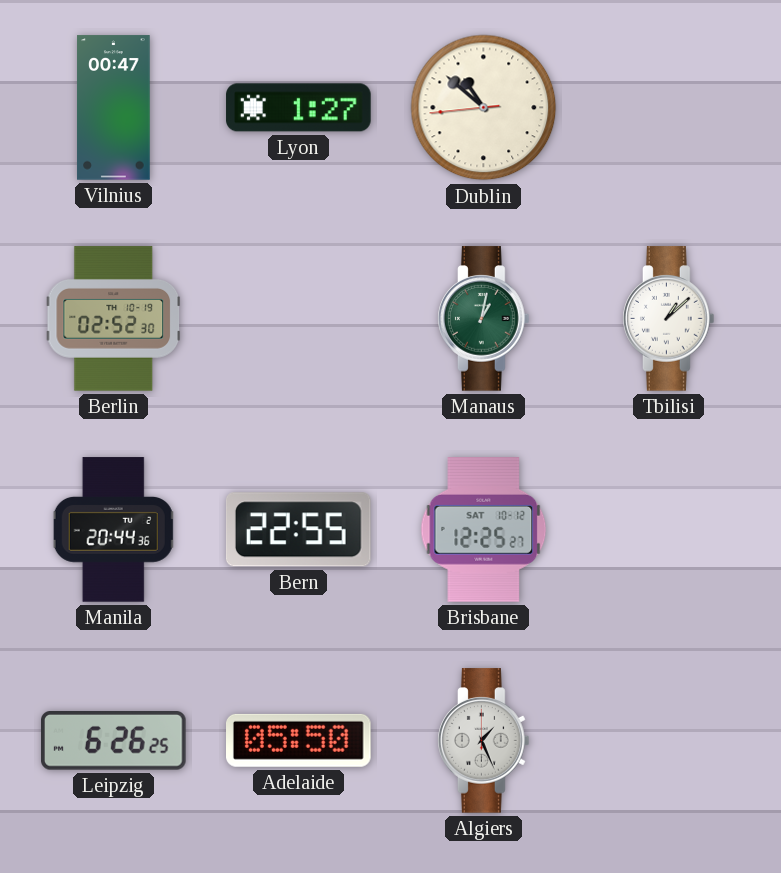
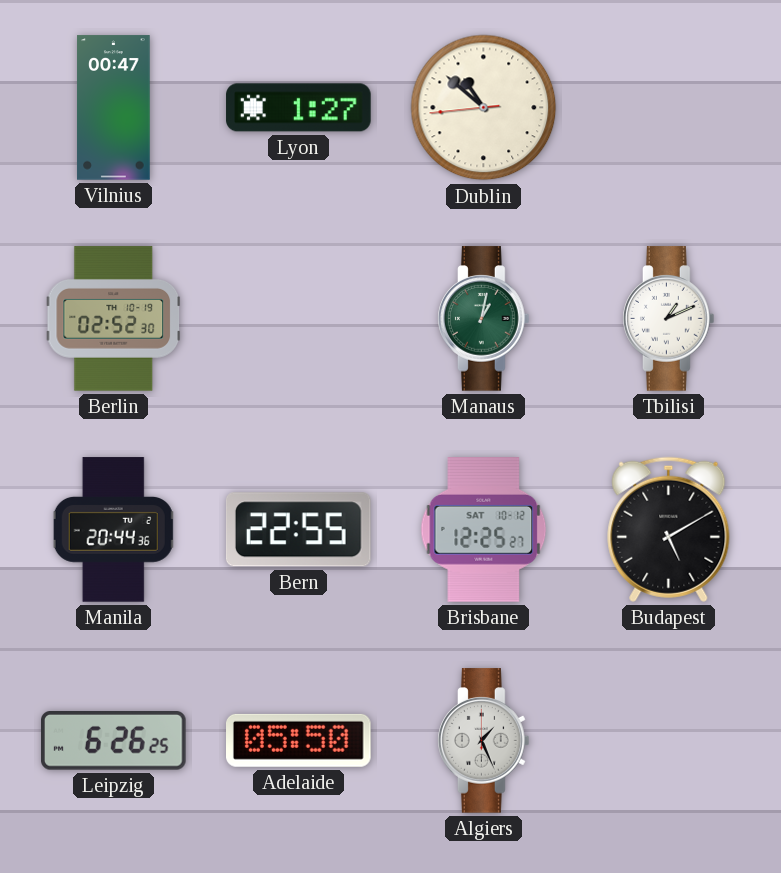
Tbilisi: 1:08 -> 1:11
Budapest: none -> 5:10
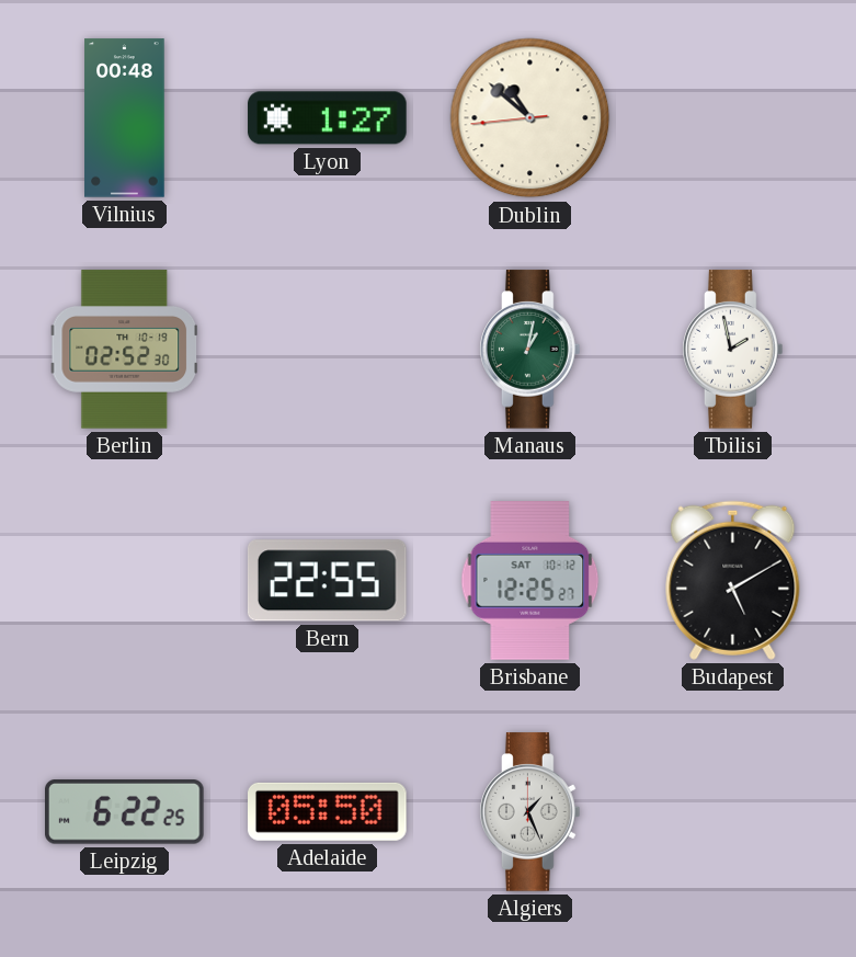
Vilnius: 00:47 -> 00:48
Tbilisi: 1:11 -> 1:58
Manila: 20:44 -> none
Leipzig: 6:26 -> 6:22
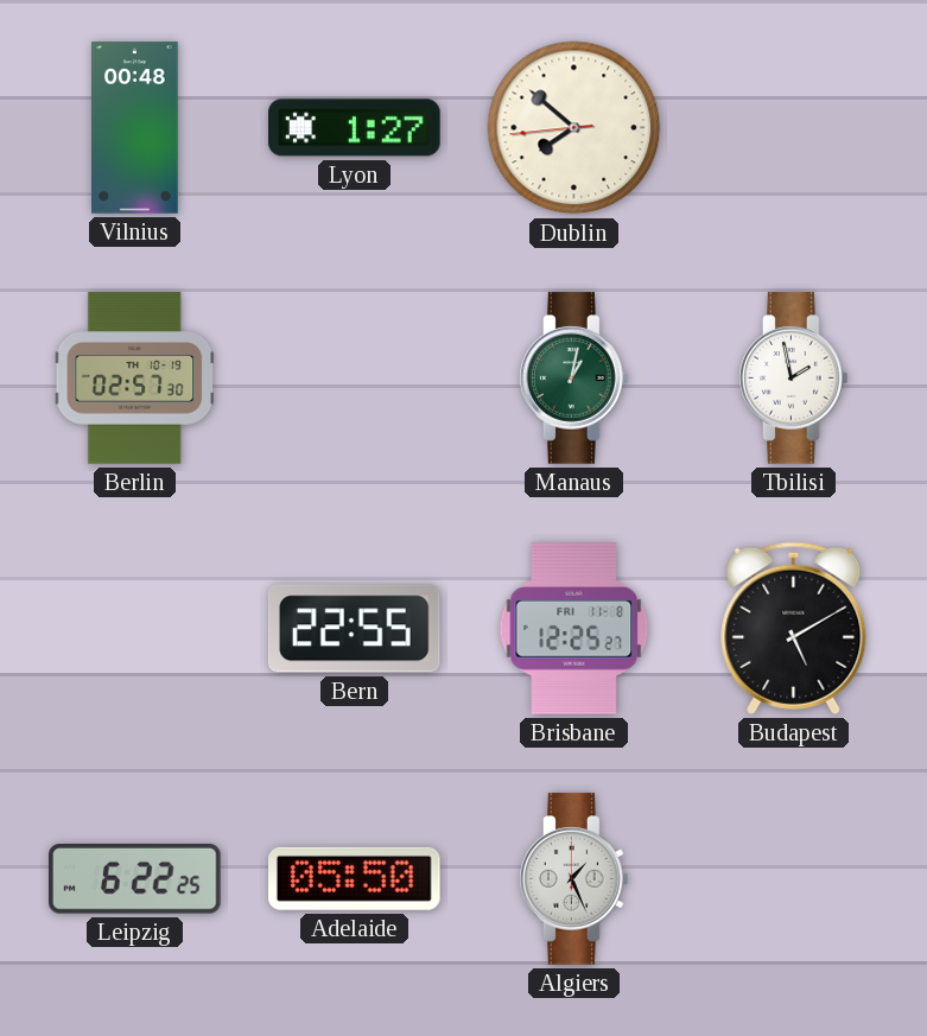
Dublin: 10:51 -> 7:51
Berlin: 02:52 -> 02:57
Brisbane date: SAT 10-12 -> FRI 11-8
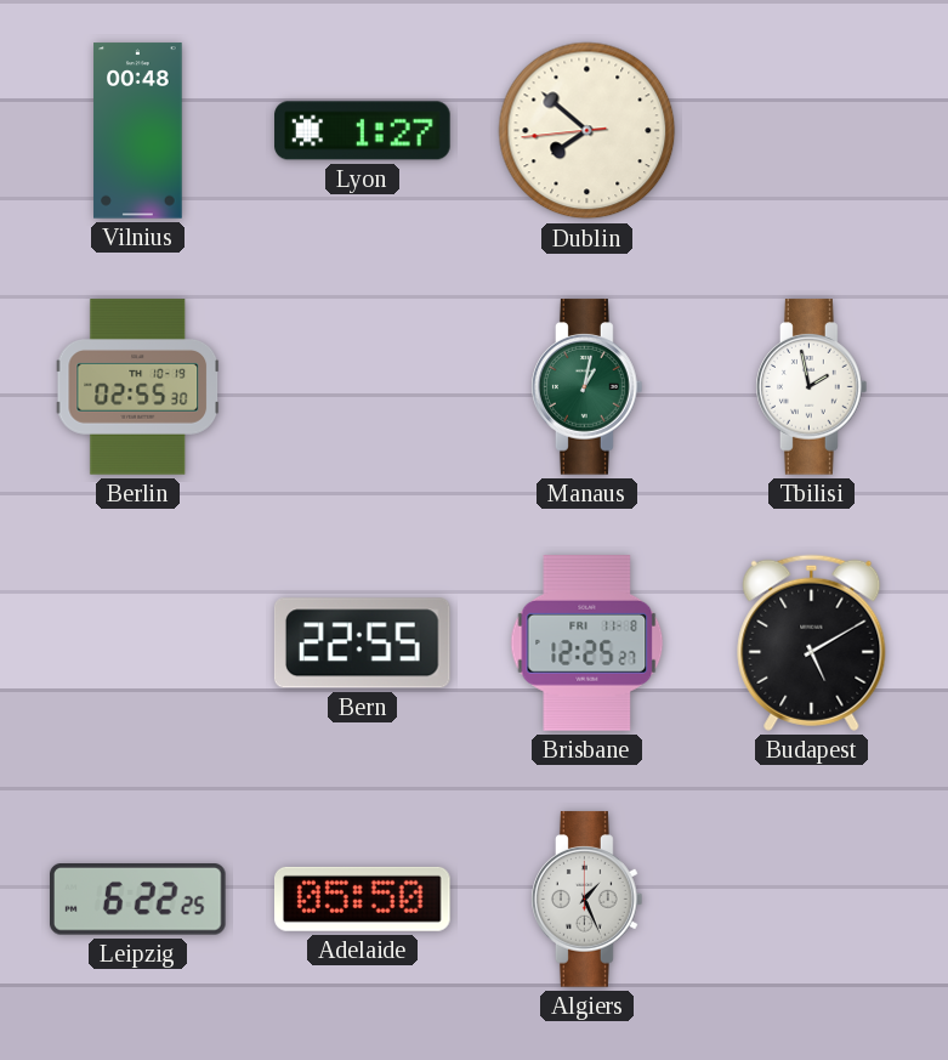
Berlin: 02:57 -> 02:55
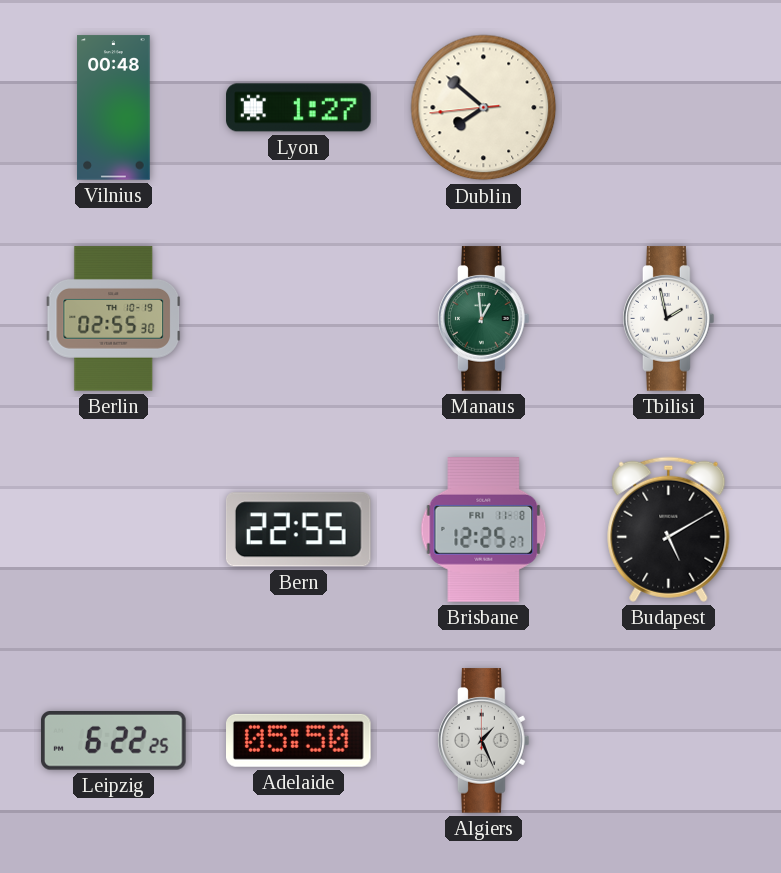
Manaus: 1:02 -> 12:59
